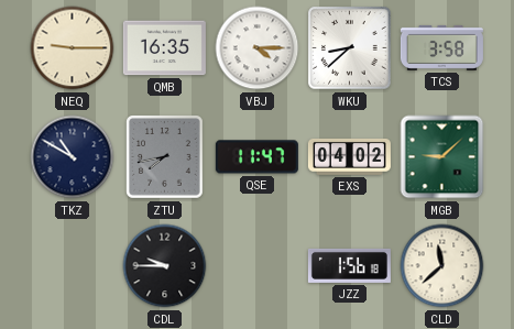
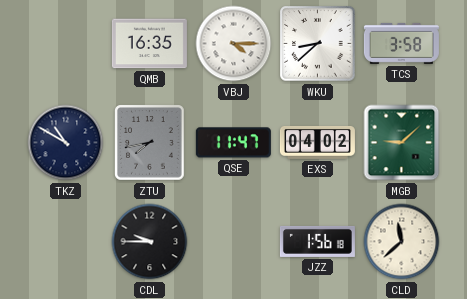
NEQ: 9:15 -> none
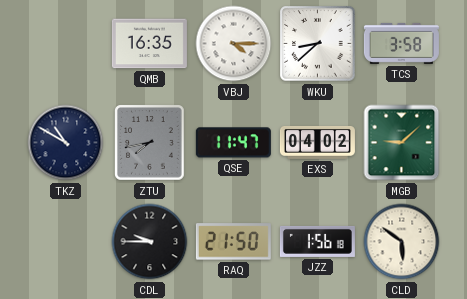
RAQ: none -> 21:50
CLD: 11:38 -> 5:51
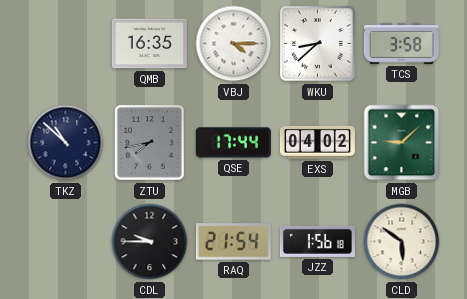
TKZ: 10:50 -> 10:52
QSE: 11:47 -> 17:44
RAQ: 21:50 -> 21:54
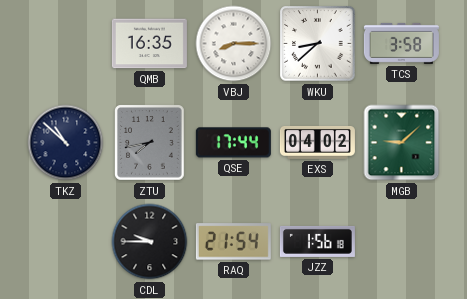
VBJ: 4:15 -> 8:15
CLD: 5:51 -> none
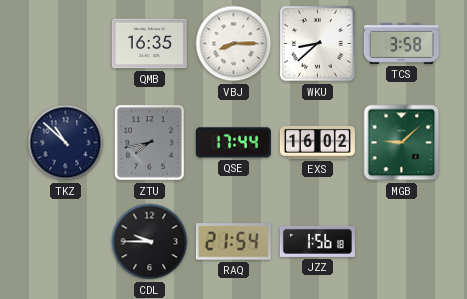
EXS: 04:02 -> 16:02
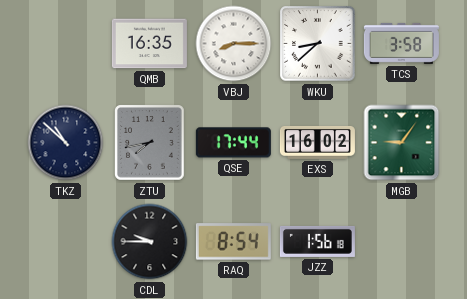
MGB: 9:08 -> 9:06
RAQ: 21:54 -> 8:54
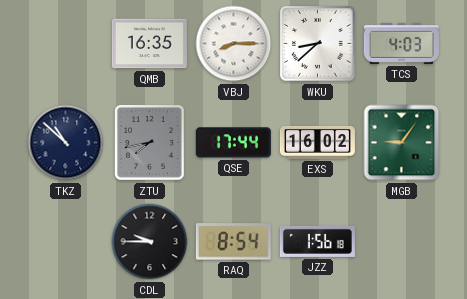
TCS: 3:58 -> 4:03
